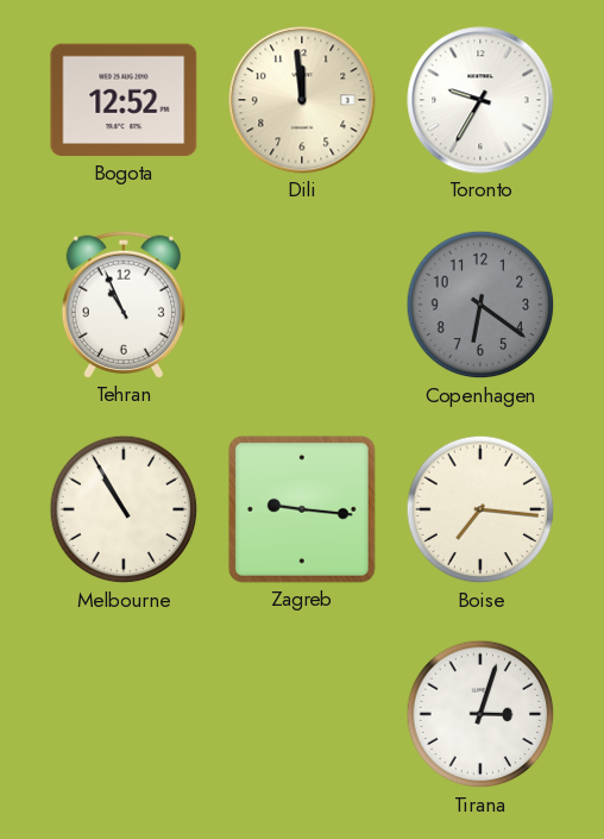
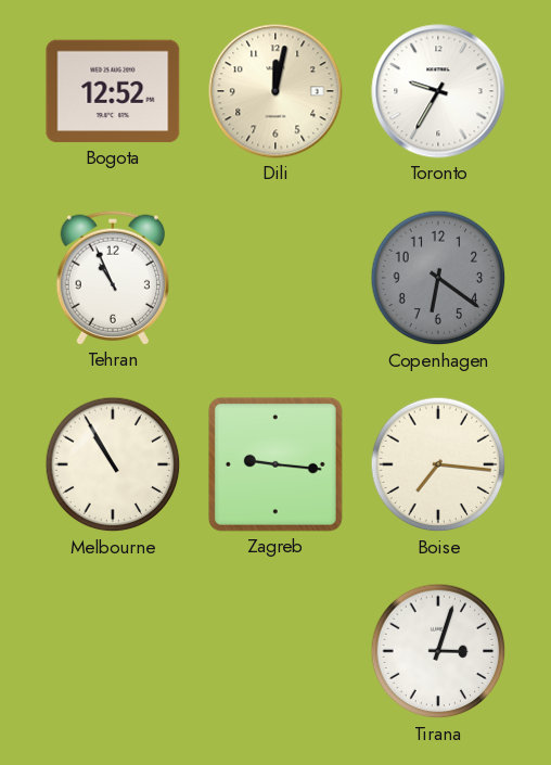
Dili: 11:59 -> 12:02
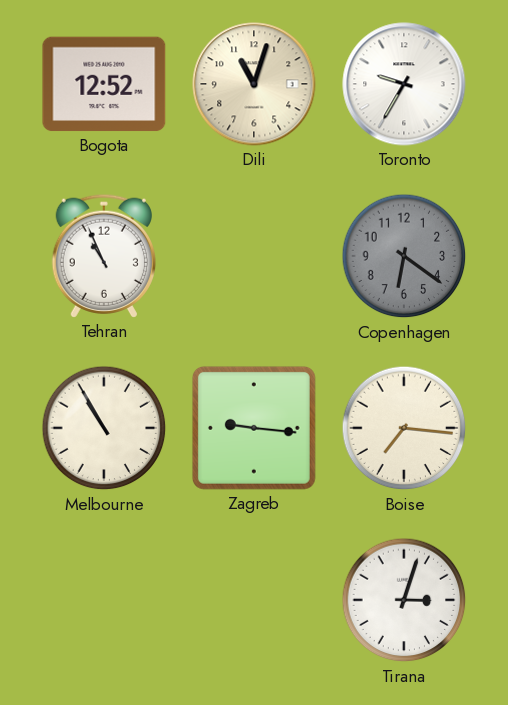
Dili: 12:02 -> 11:03
